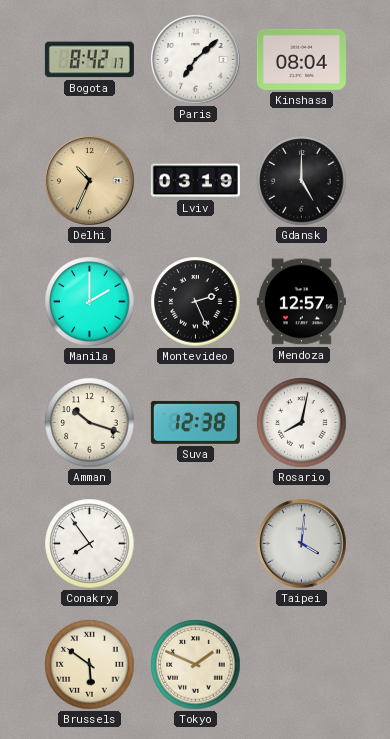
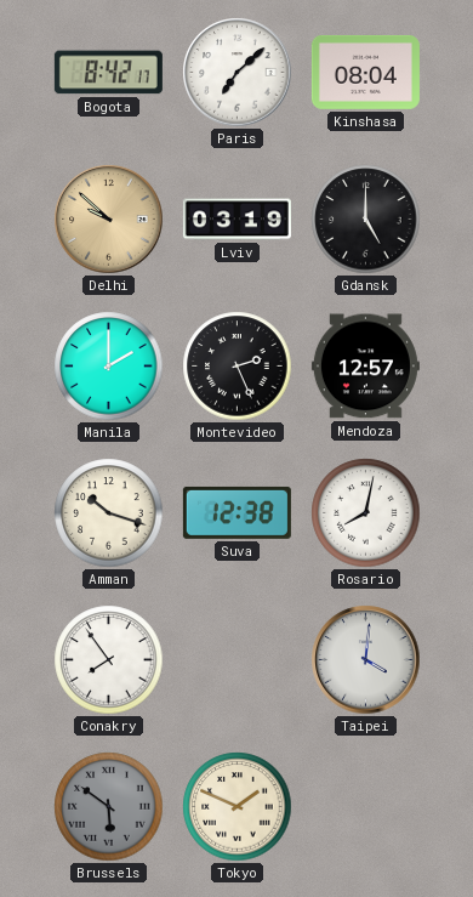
Delhi: 10:34 -> 9:52
Brussels dial: cream -> grey
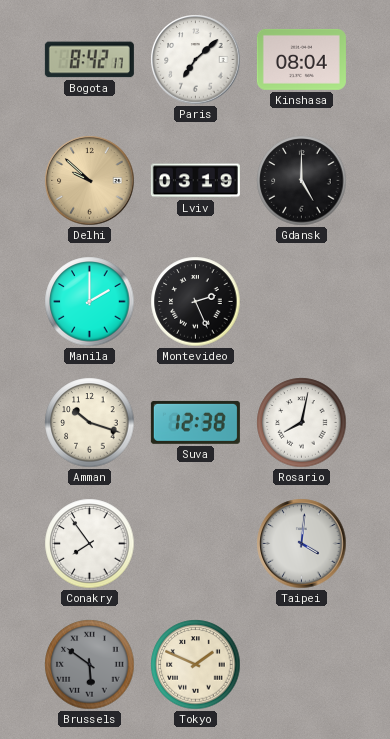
Mendoza: 12:57 -> none
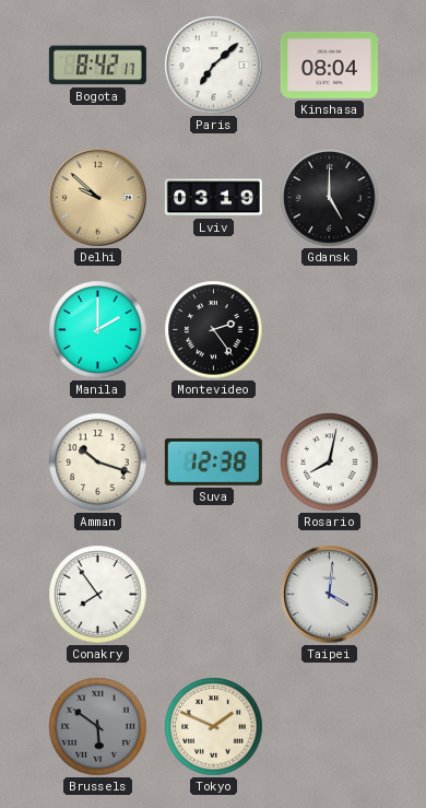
Montevideo: 2:26 -> 2:24
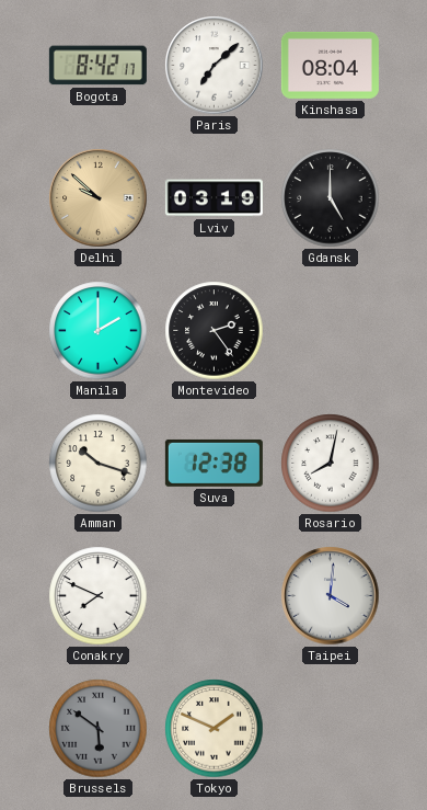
Conakry: 7:54 -> 7:49
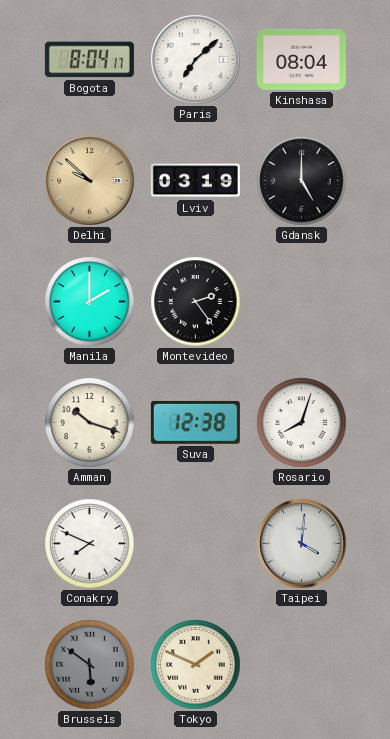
Bogota: 8:42 -> 8:04
Rosario: 8:02 -> 8:03
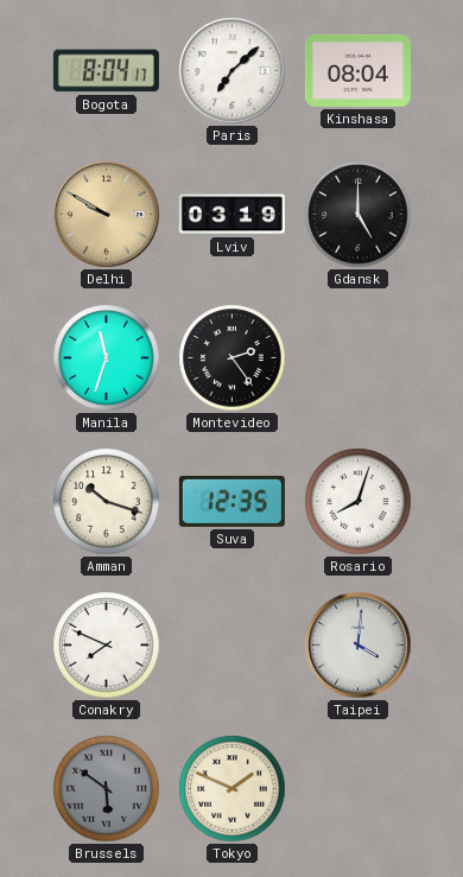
Delhi: 9:52 -> 9:50
Manila: 2:00 -> 11:33
Suva: 12:38 -> 12:35
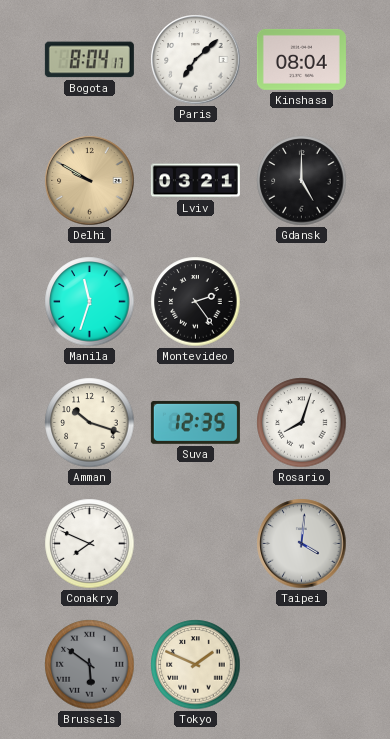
Lviv: 03:19 -> 03:21
